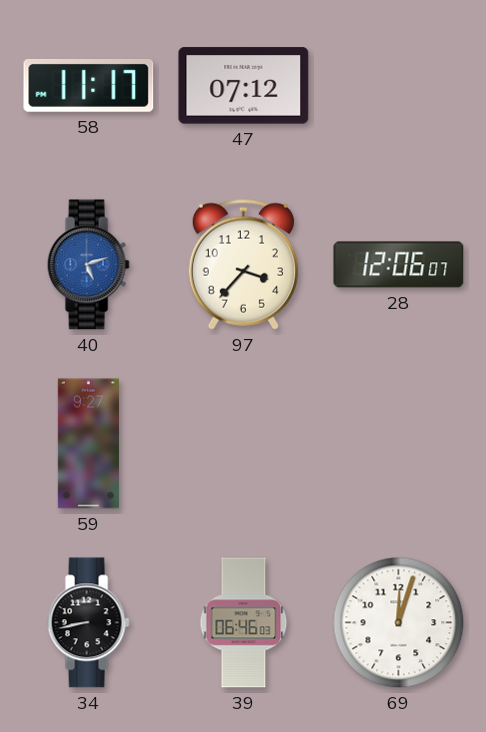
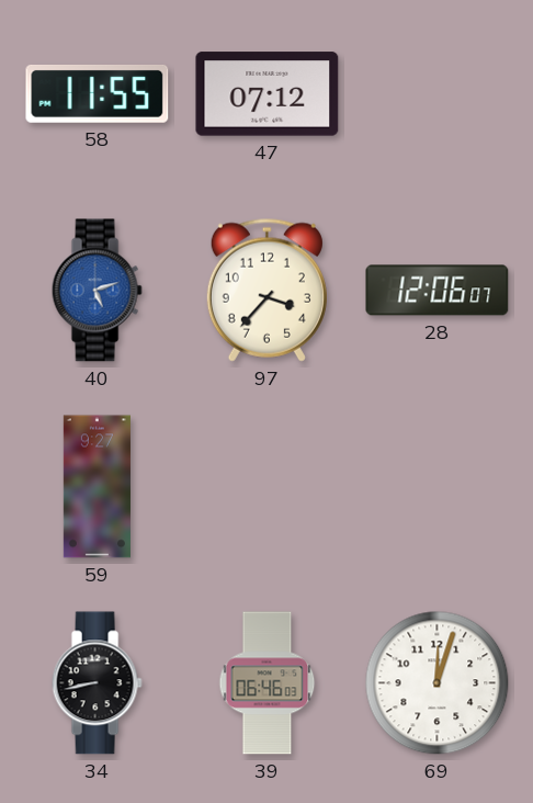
58: 11:17 -> 11:55
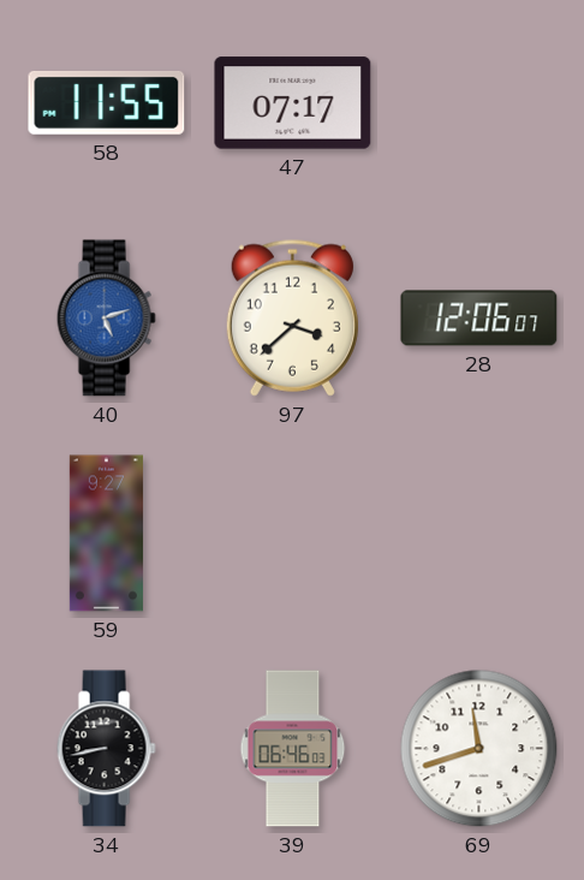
47: 07:12 -> 07:17
97: 3:37 -> 3:38
69: 12:03 -> 11:42
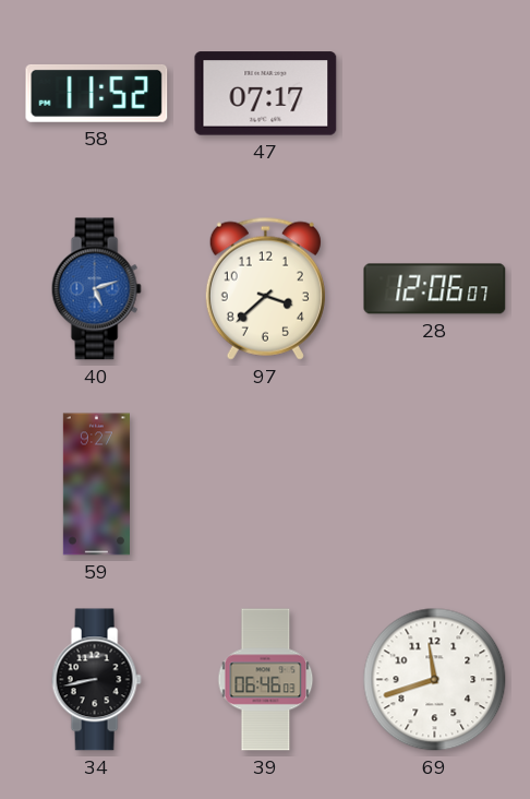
58: 11:55 -> 11:52
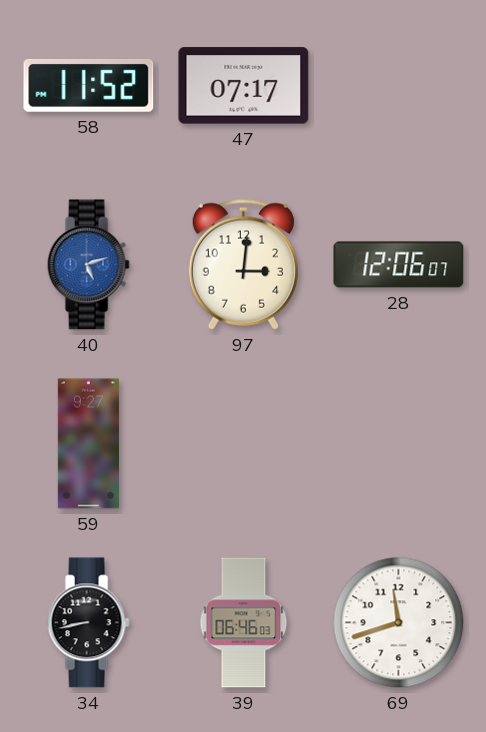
97: 3:38 -> 3:01
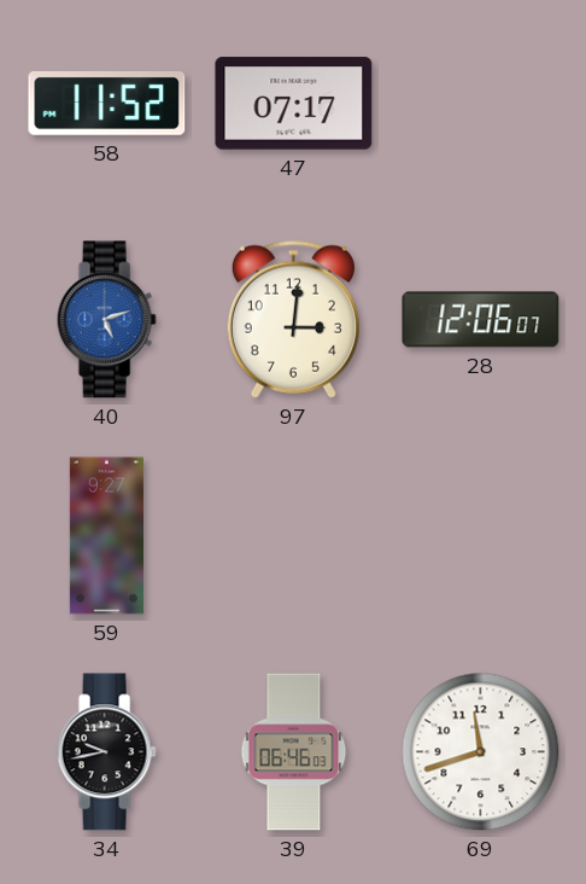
34: 8:43 -> 9:43
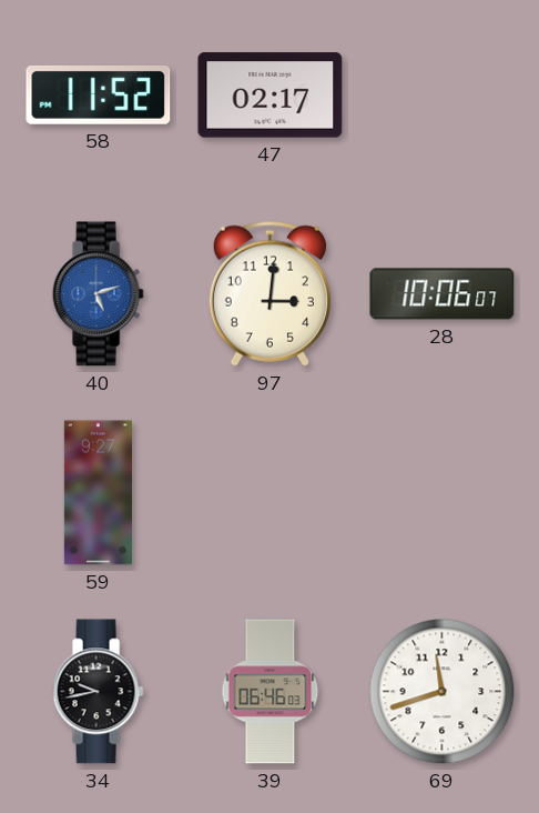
47: 07:17 -> 02:17
28: 12:06 -> 10:06
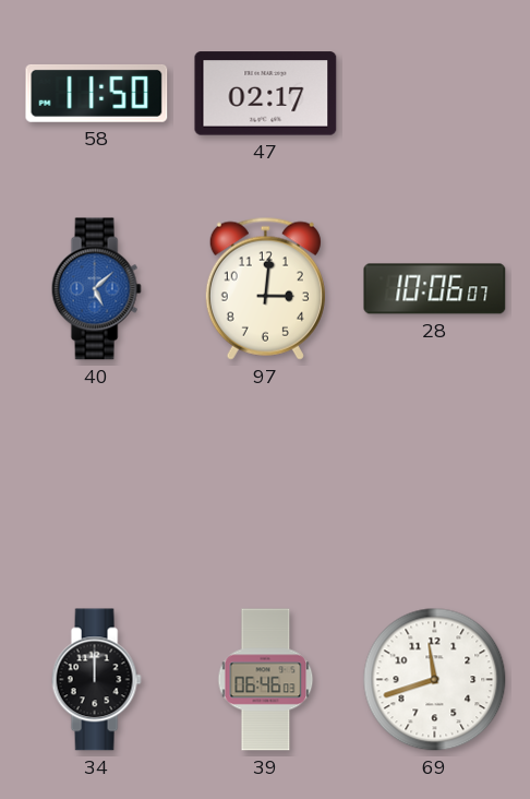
58: 11:52 -> 11:50
40: 5:12 -> 5:08
59: 9:27 -> none
34: 9:43 -> 12:00
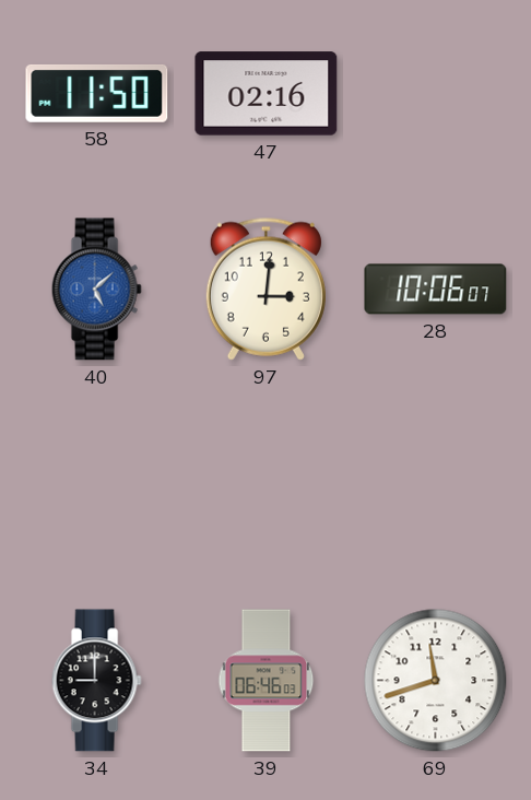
47: 02:17 -> 02:16
34: 12:00 -> 9:00
